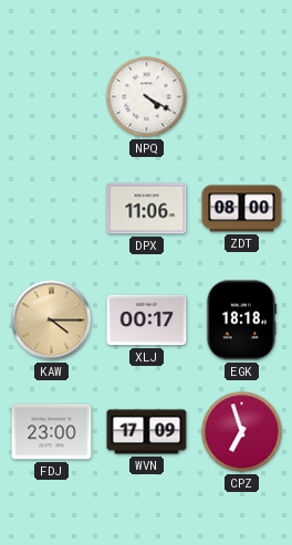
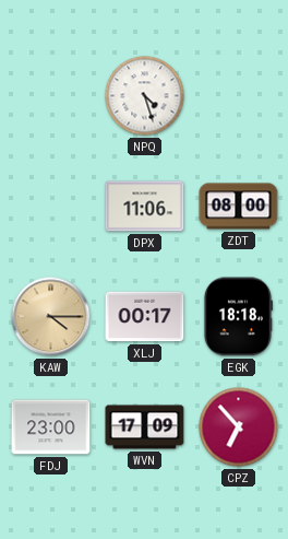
NPQ: 4:20 -> 4:27
CPZ: 6:57 -> 6:53
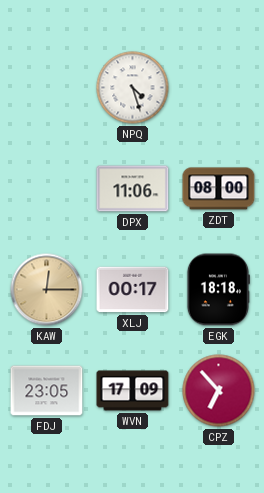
KAW: 4:15 -> 12:15
FDJ: 23:00 -> 23:05
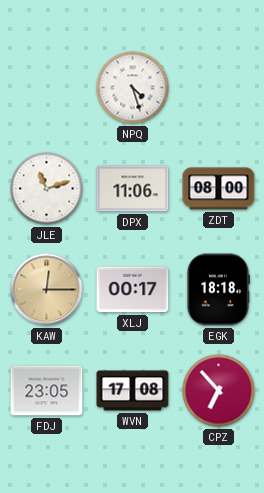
JLE: none -> 11:12
WVN: 17:09 -> 17:08
